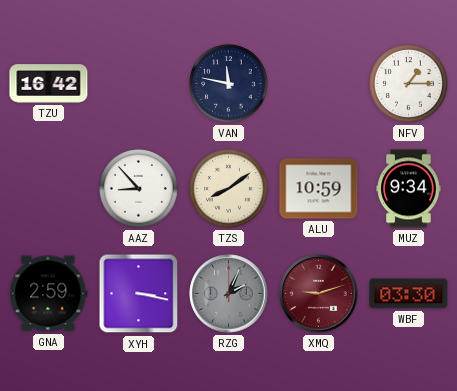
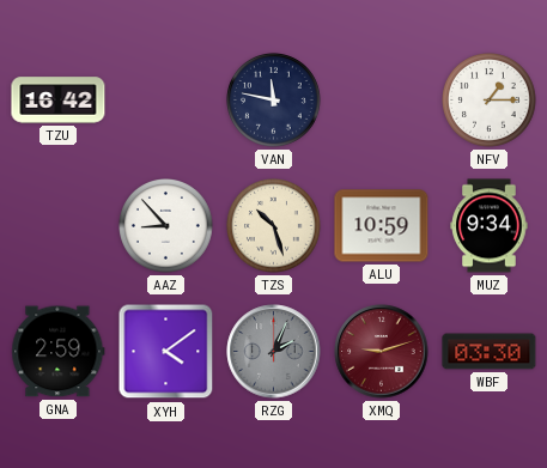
TZS: 8:09 -> 10:27
XYH: 3:17 -> 4:09
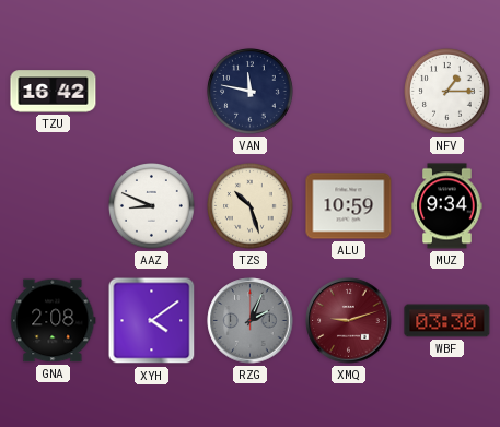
AAZ: 8:53 -> 8:49
GNA: 2:59 -> 2:08
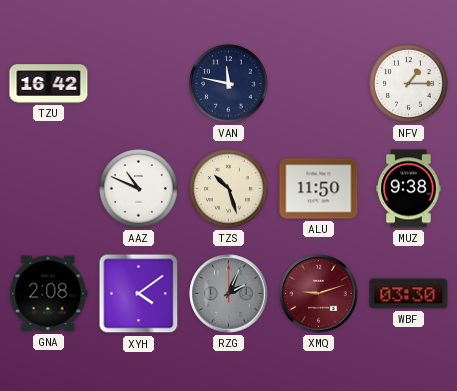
AAZ: 8:49 -> 10:49
ALU: 10:59 -> 11:50
MUZ: 9:34 -> 9:38
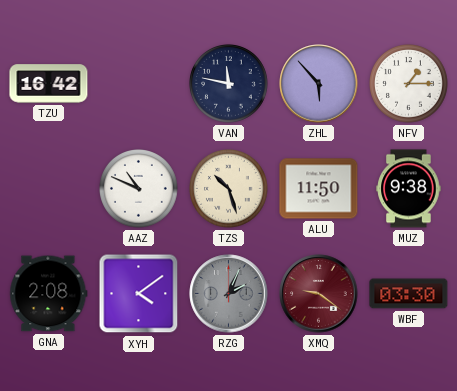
ZHL: none -> 5:53
XMQ: 9:12 -> 9:21
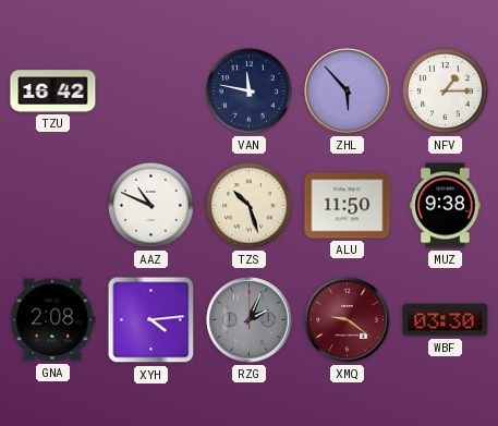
XYH: 4:09 -> 4:14
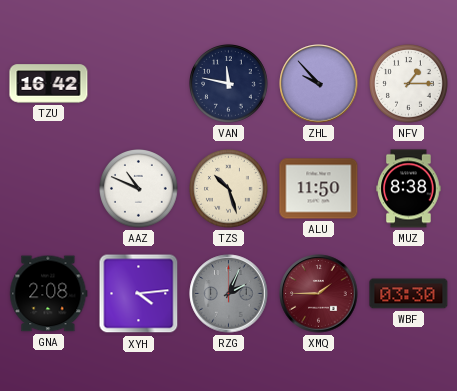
ZHL: 5:53 -> 9:53
MUZ: 9:38 -> 8:38
XMQ: 9:21 -> 1:45
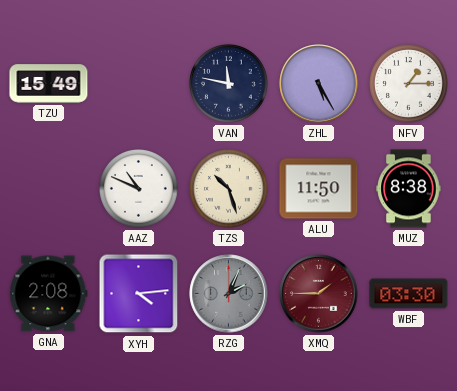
TZU: 16:42 -> 15:49
ZHL: 9:53 -> 5:25
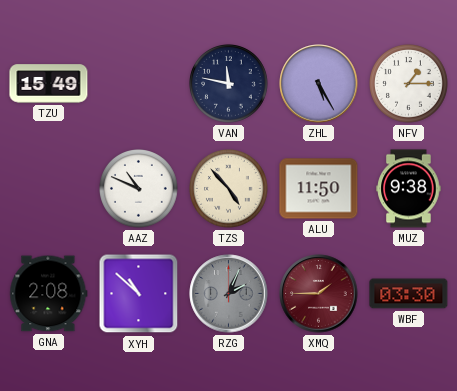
TZS: 10:27 -> 4:53
MUZ: 8:38 -> 9:38
XYH: 4:14 -> 10:52
